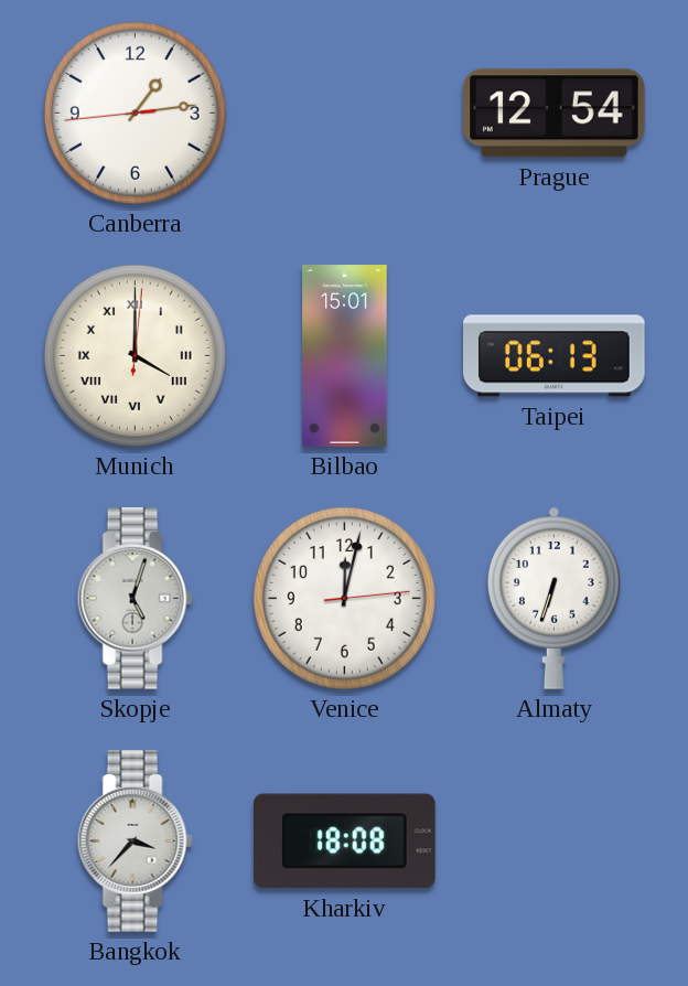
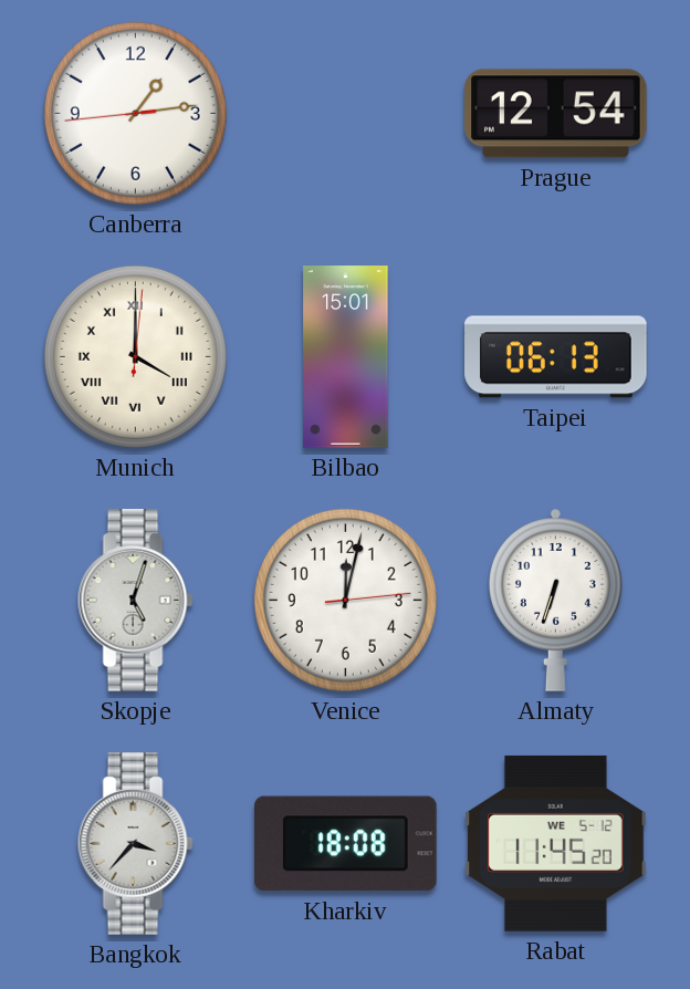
Rabat: none -> 11:45
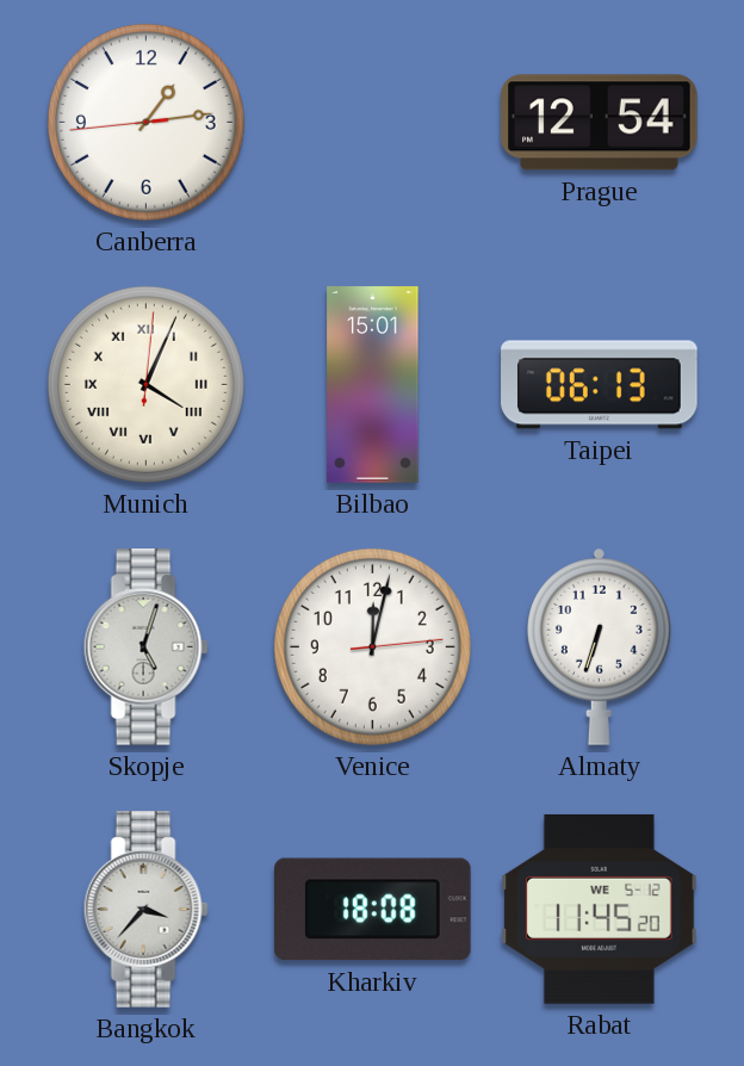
Munich: 4:00 -> 4:04
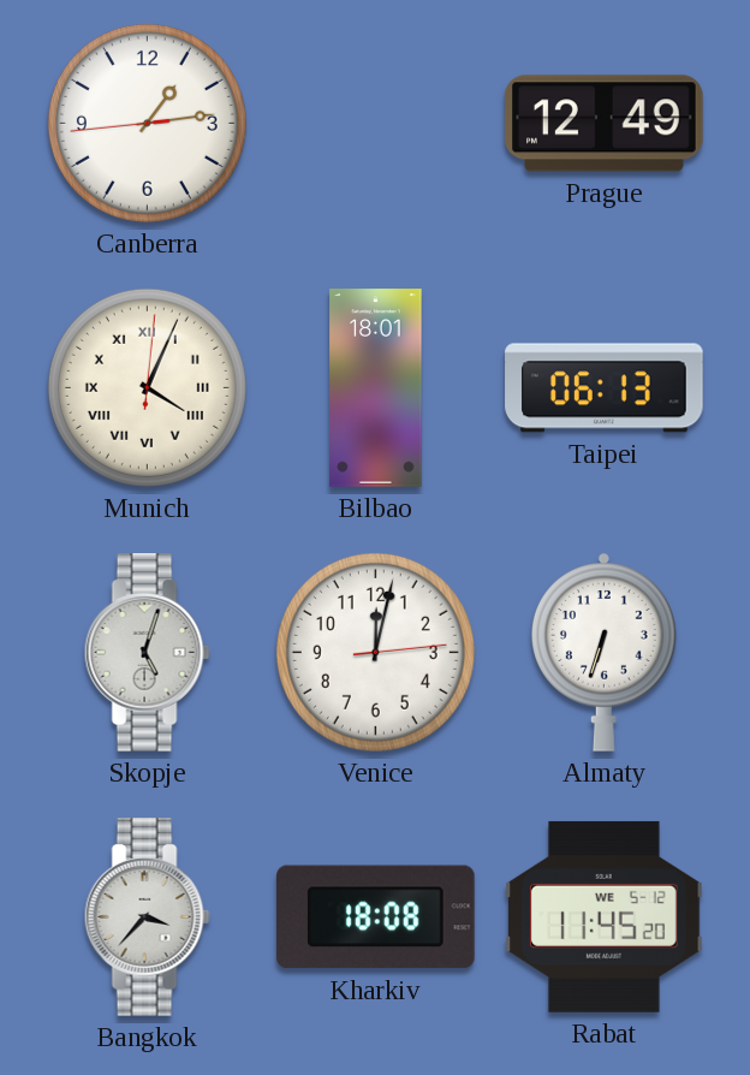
Prague: 12:54 -> 12:49
Bilbao: 15:01 -> 18:01
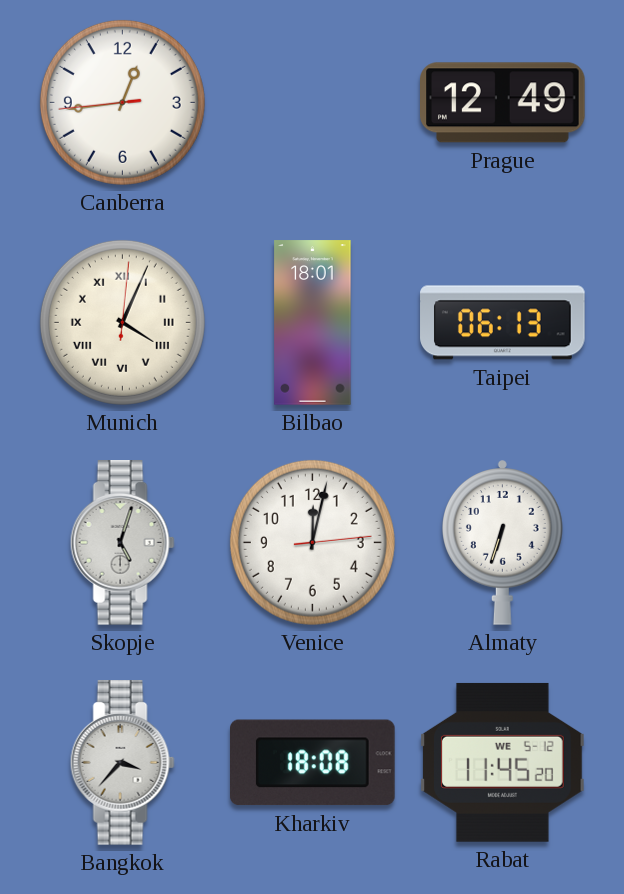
Canberra: 1:13 -> 12:43
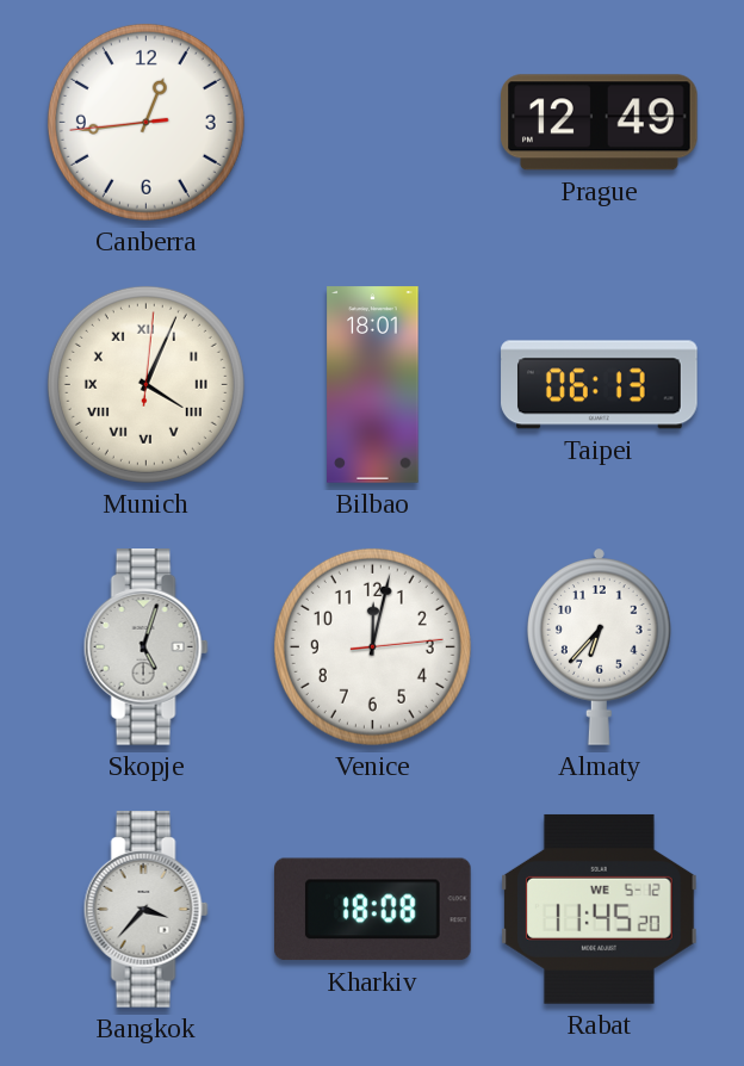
Almaty: 6:33 -> 6:37
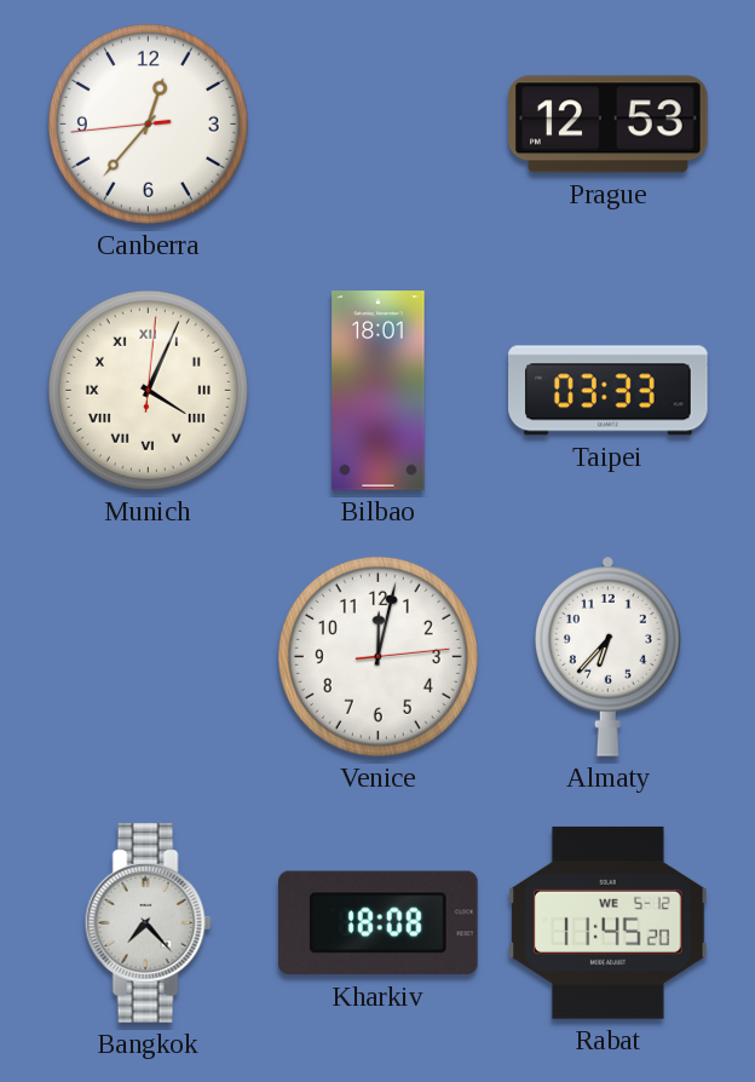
Canberra: 12:43 -> 12:36
Prague: 12:49 -> 12:53
Taipei: 06:13 -> 03:33
Skopje: 5:03 -> none
Bangkok: 3:37 -> 7:23
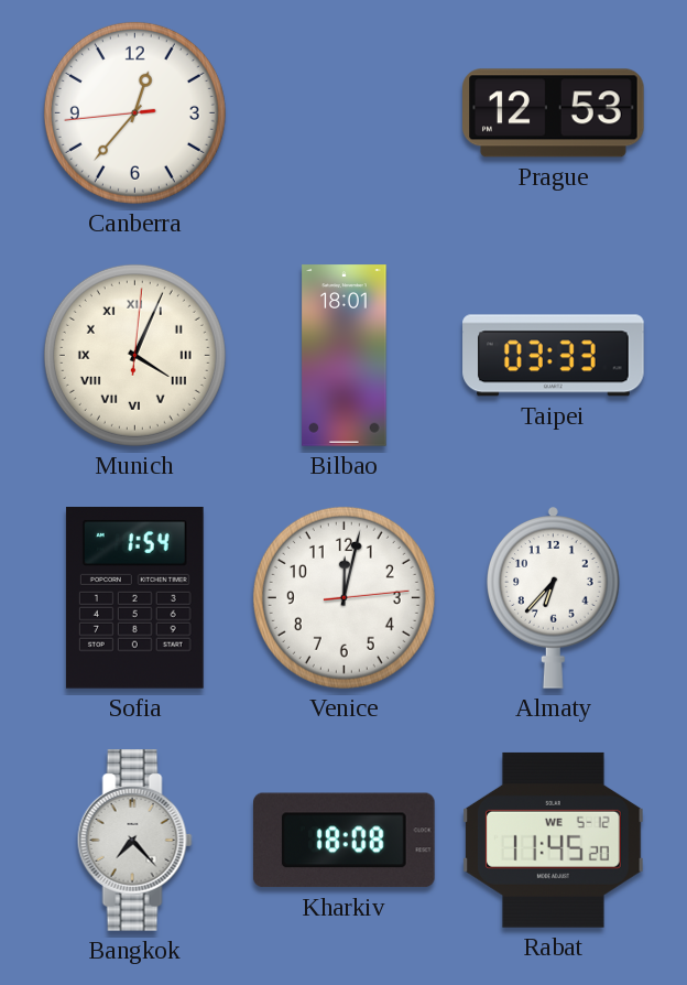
Sofia: none -> 1:54
